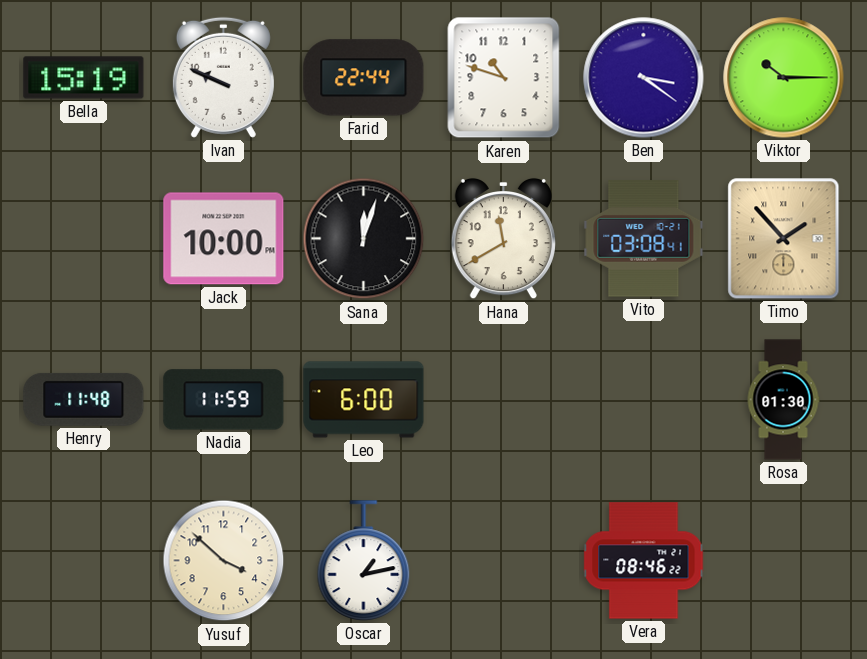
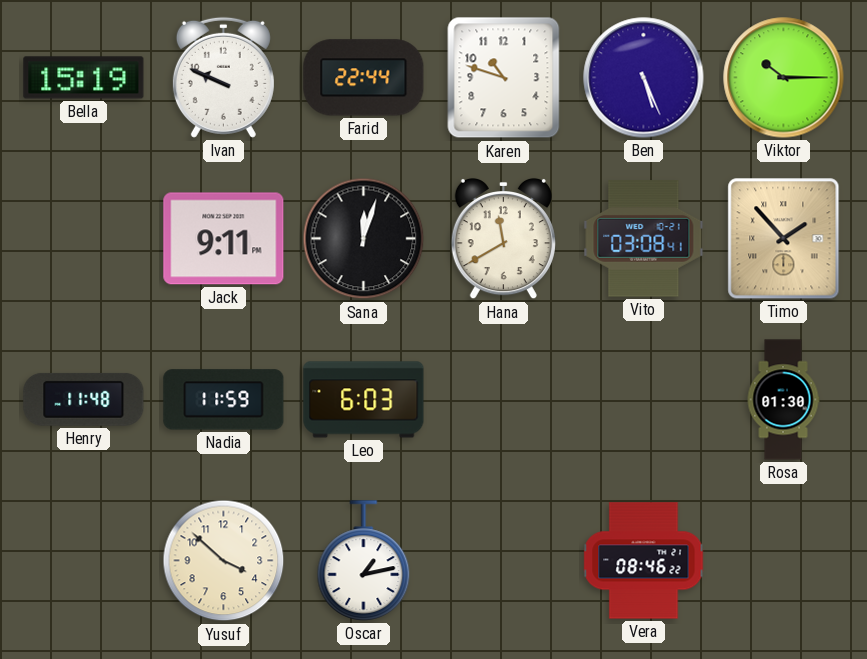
Ben: 3:21 -> 5:26
Jack: 10:00 -> 9:11
Leo: 6:00 -> 6:03
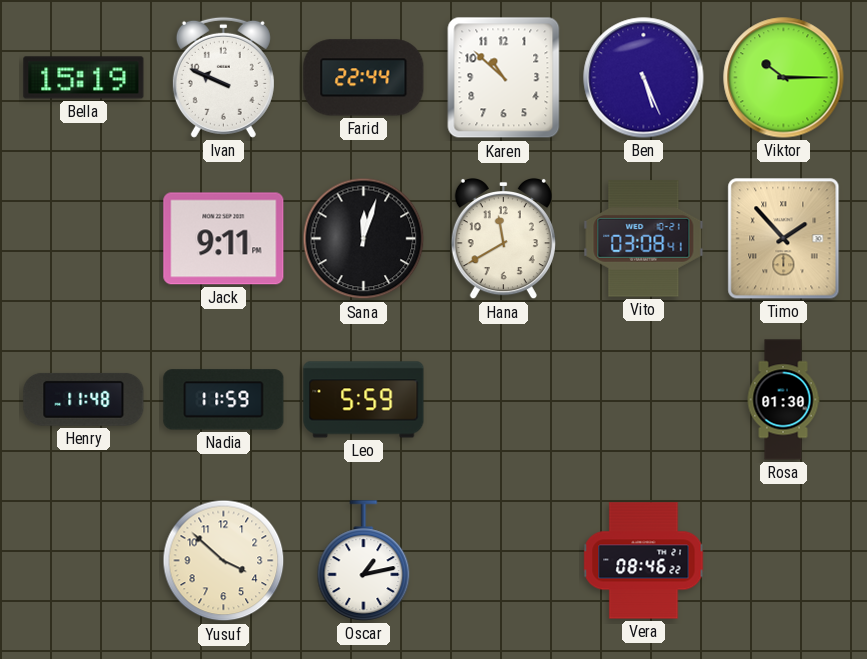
Karen: 10:48 -> 10:52
Leo: 6:03 -> 5:59
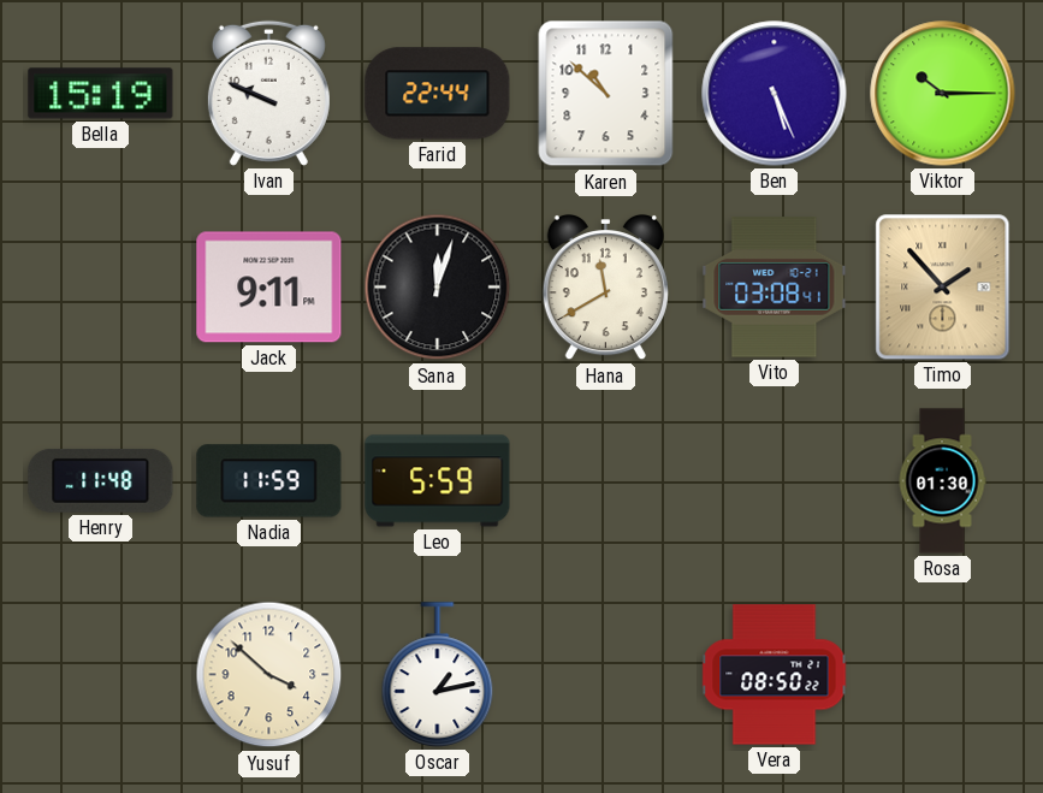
Vera: 08:46 -> 08:50
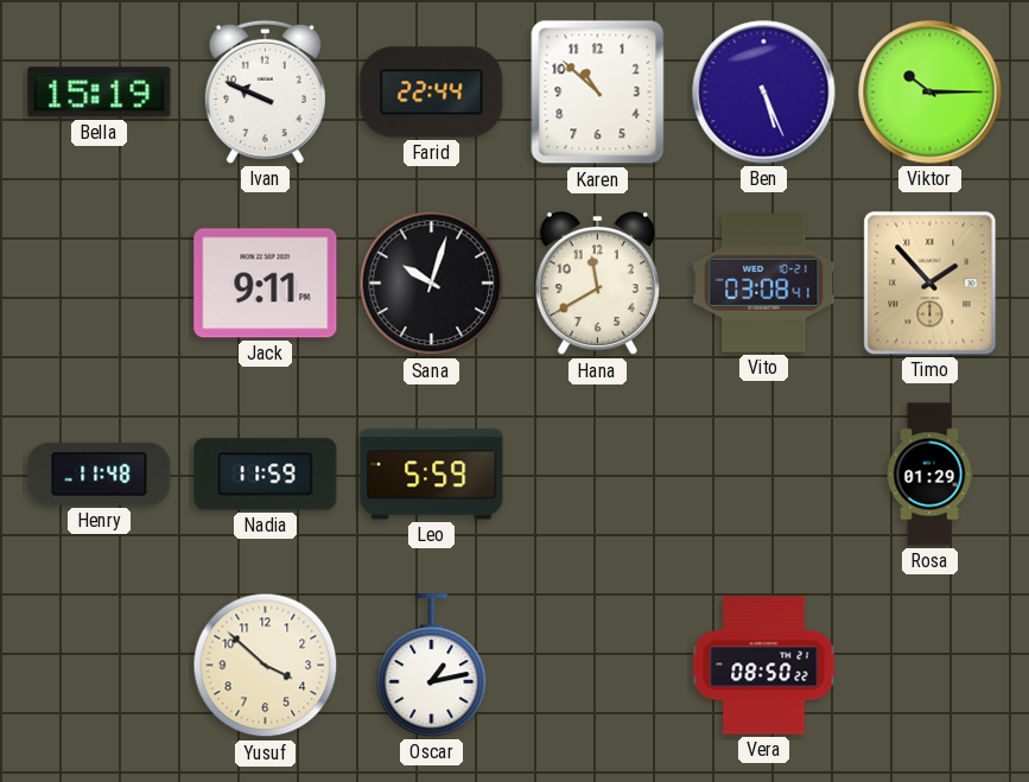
Sana: 12:03 -> 10:03
Rosa: 01:30 -> 01:29
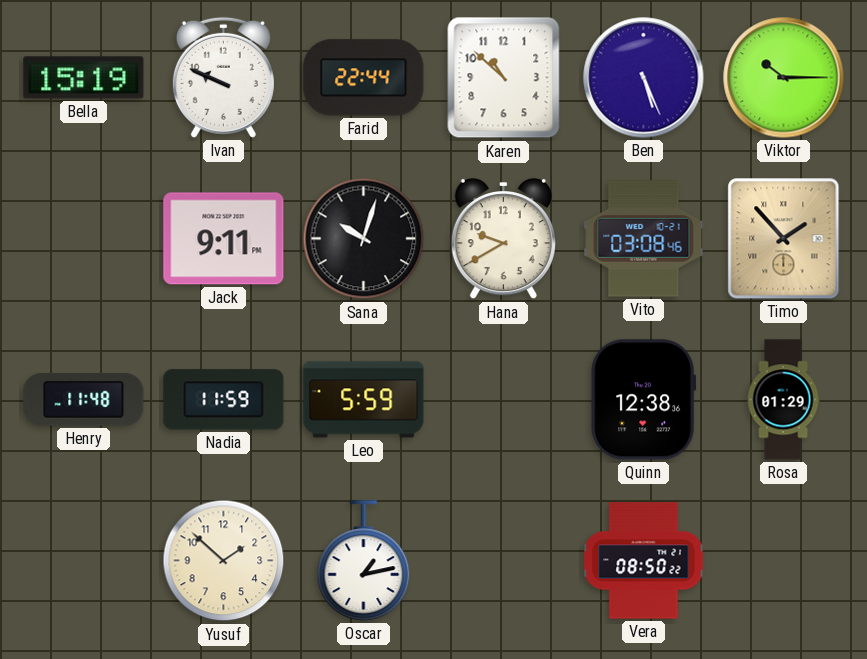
Hana: 11:40 -> 9:40
Vito: 03:08:41 -> 03:08:46
Quinn: none -> 12:38
Yusuf: 3:52 -> 1:52
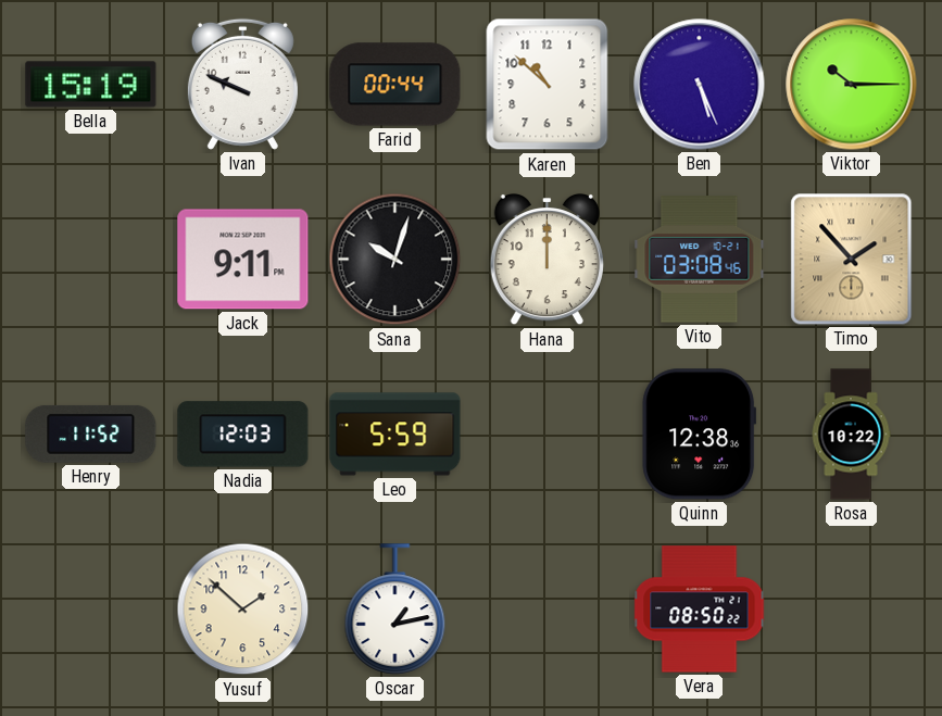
Farid: 22:44 -> 00:44
Hana: 9:40 -> 12:00
Henry: 11:48 -> 11:52
Nadia: 11:59 -> 12:03
Rosa: 01:29 -> 10:22
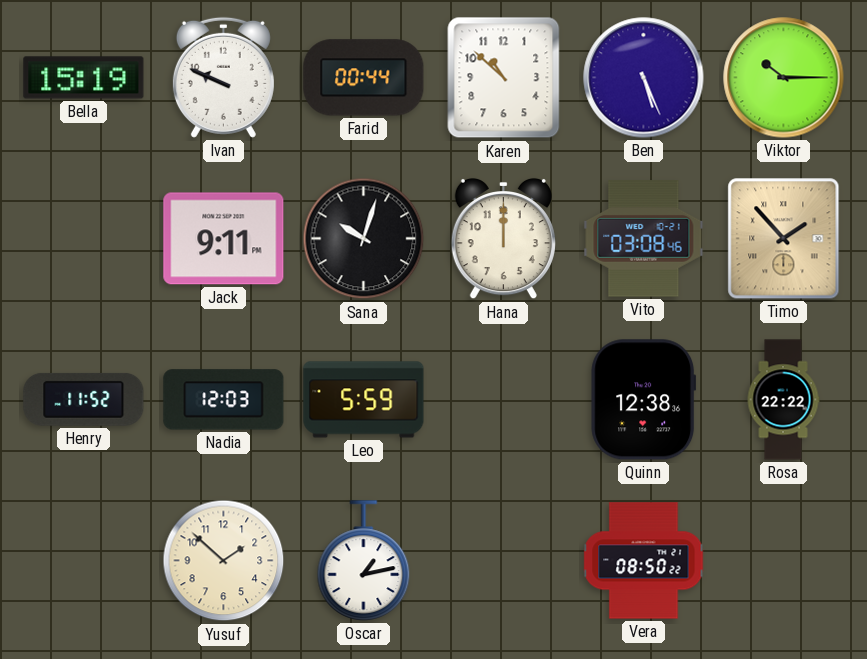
Rosa: 10:22 -> 22:22
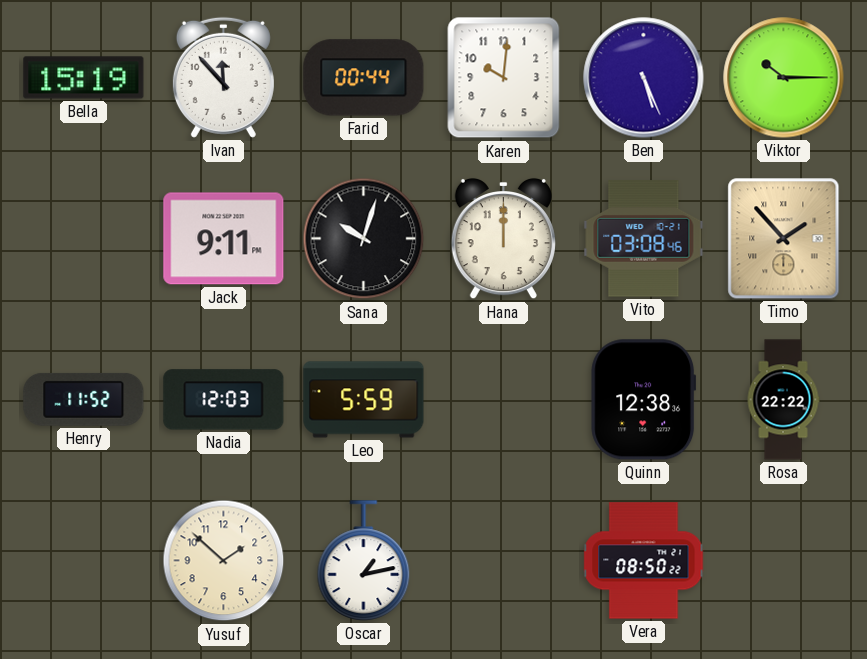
Ivan: 9:49 -> 11:53
Karen: 10:52 -> 10:01
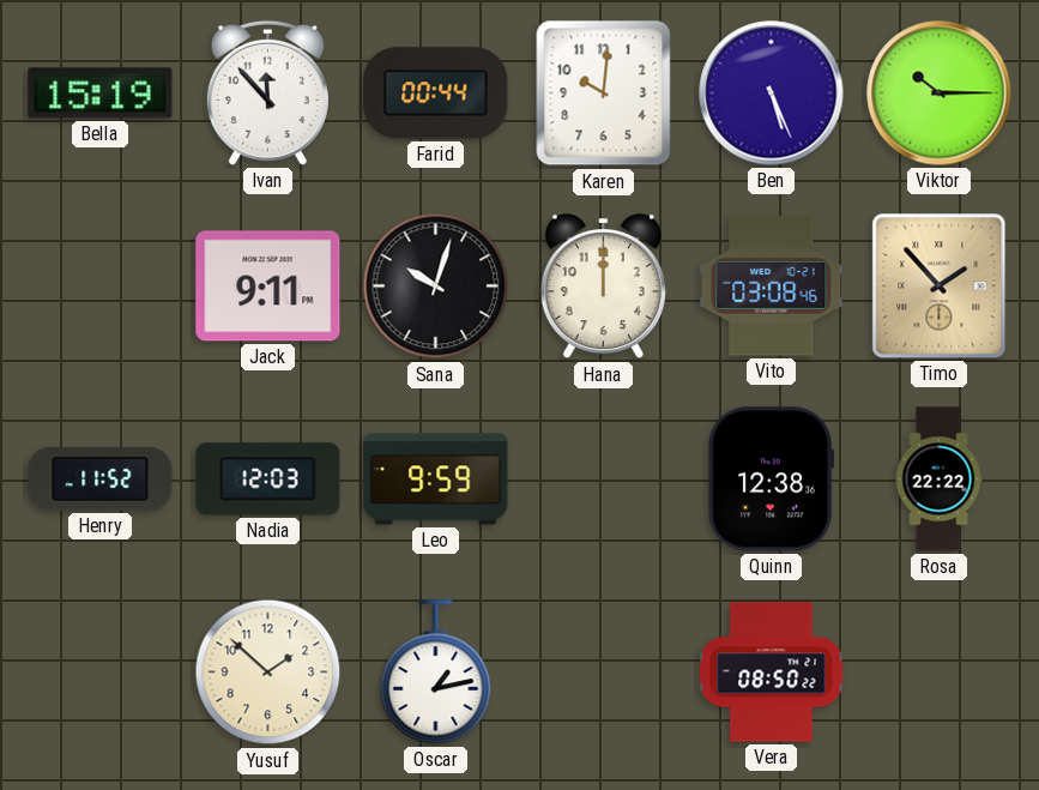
Leo: 5:59 -> 9:59
